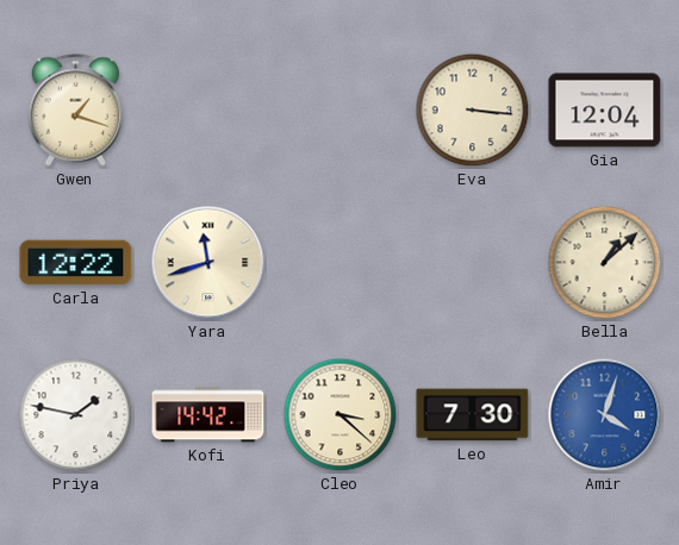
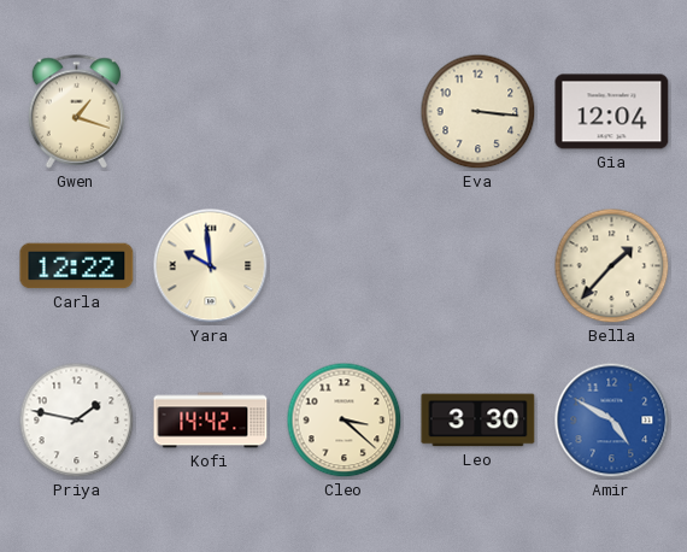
Yara: 11:42 -> 9:59
Bella: 1:08 -> 1:37
Leo: 7:30 -> 3:30
Amir: 4:03 -> 4:50
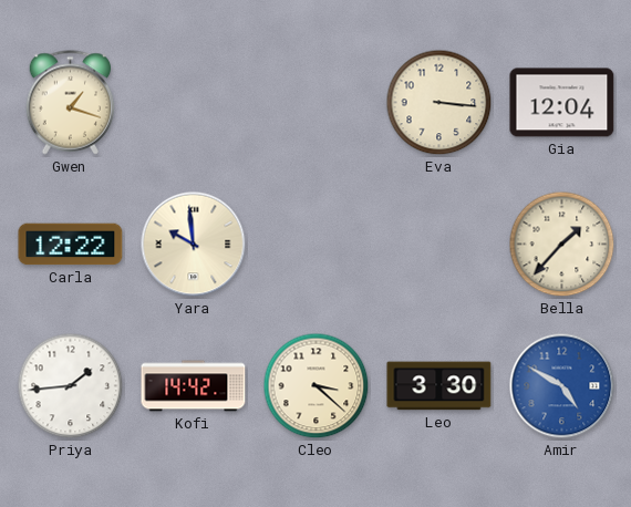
Priya: 1:47 -> 1:44
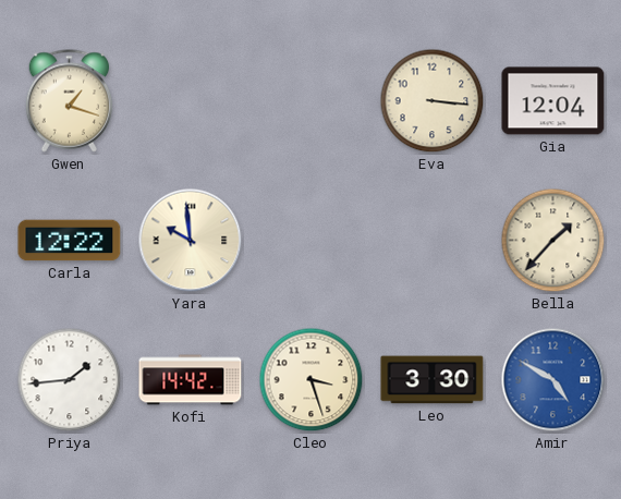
Cleo: 3:22 -> 3:27
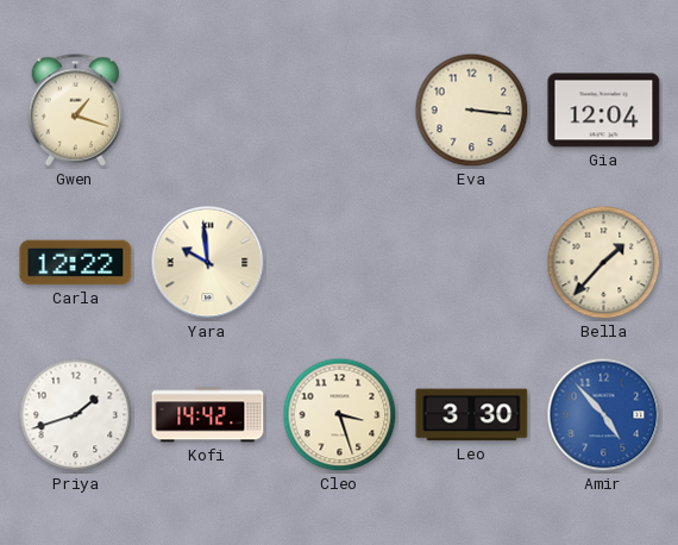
Priya: 1:44 -> 1:42
Amir: 4:50 -> 4:53
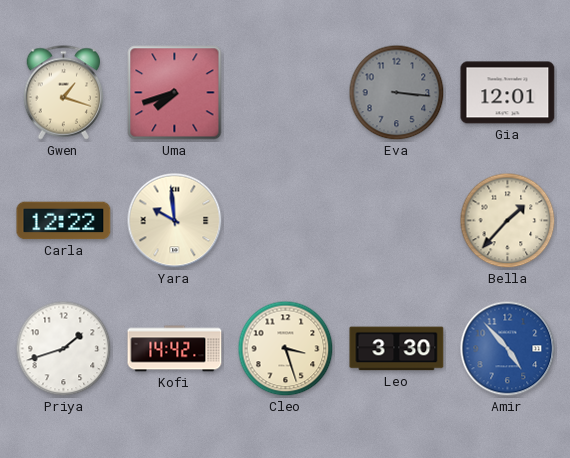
Uma: none -> 7:42
Eva dial: cream -> grey
Gia: 12:04 -> 12:01
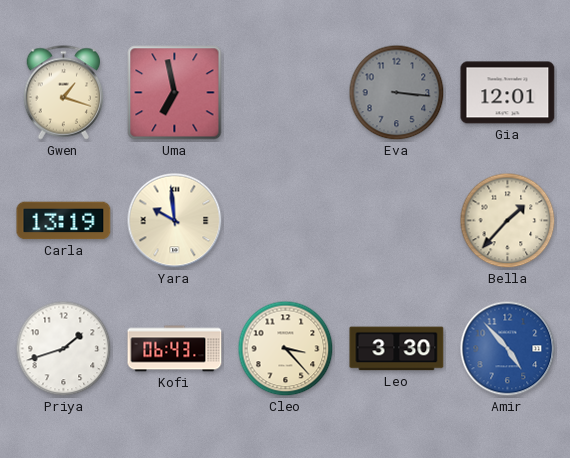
Uma: 7:42 -> 6:58
Carla: 12:22 -> 13:19
Kofi: 14:42 -> 06:43
Cleo: 3:27 -> 3:23
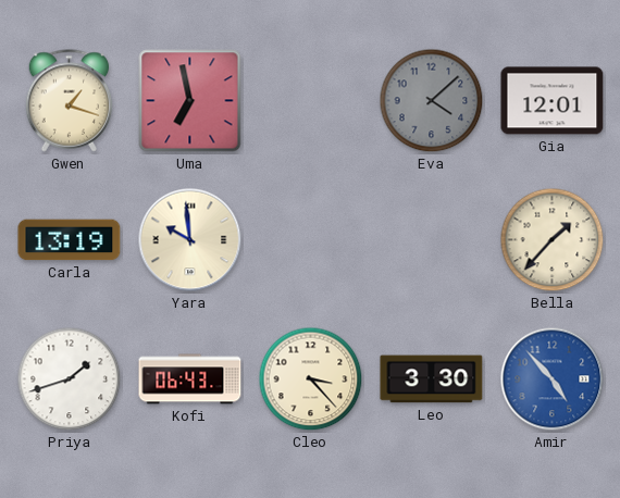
Eva: 3:16 -> 4:08
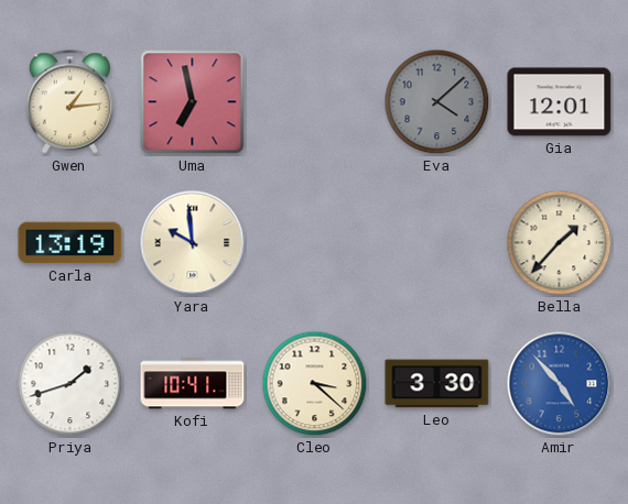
Gwen: 1:18 -> 1:14
Kofi: 06:43 -> 10:41
Cleo: 3:23 -> 3:22
